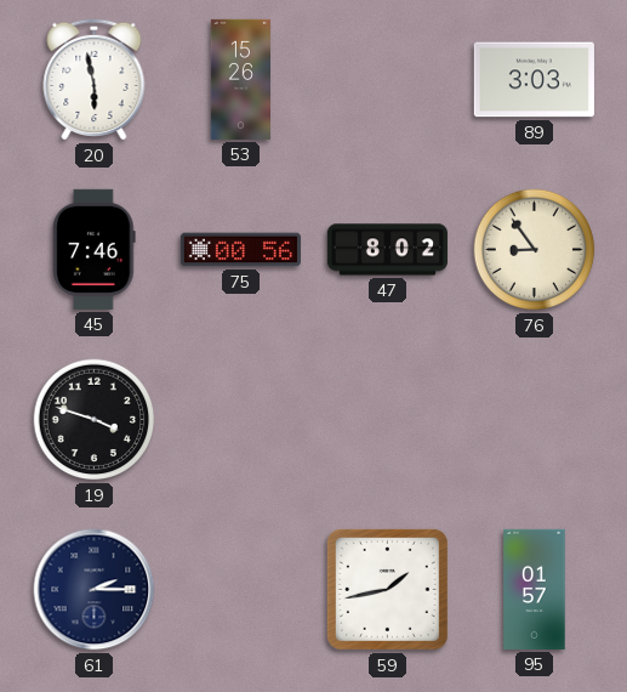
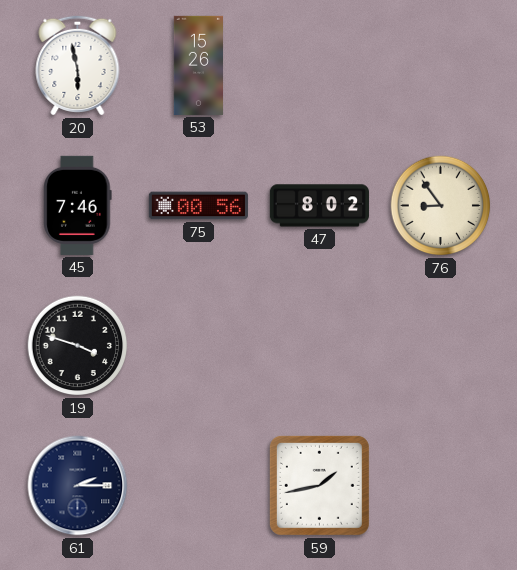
89: 3:03 -> none
95: 01:57 -> none
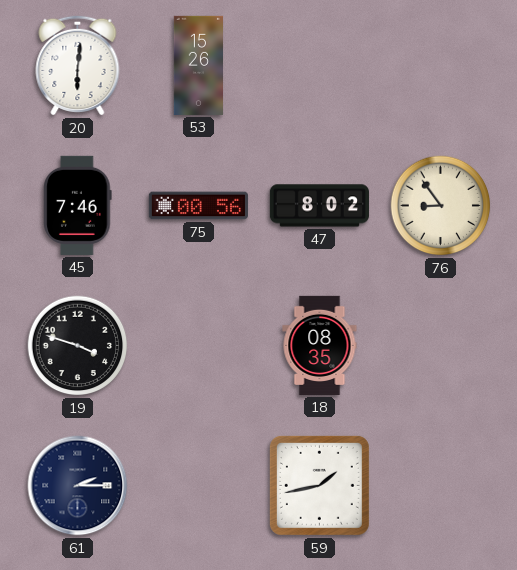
20: 5:58 -> 6:01
18: none -> 08:35
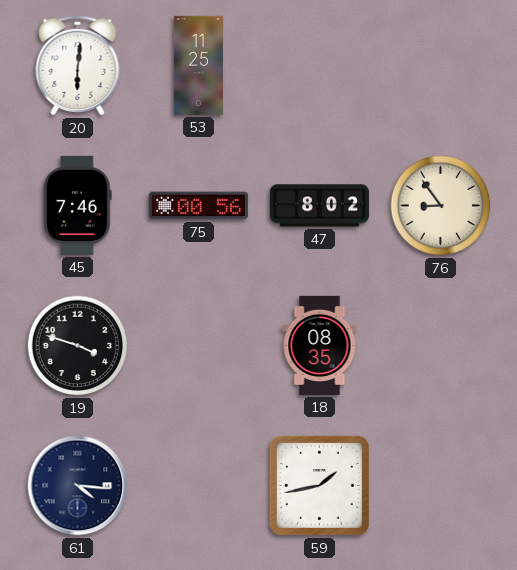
53: 15:26 -> 11:25
61: 2:15 -> 4:16
